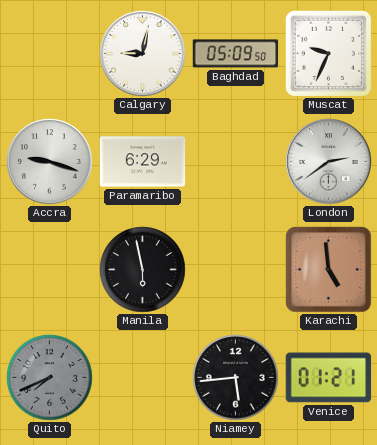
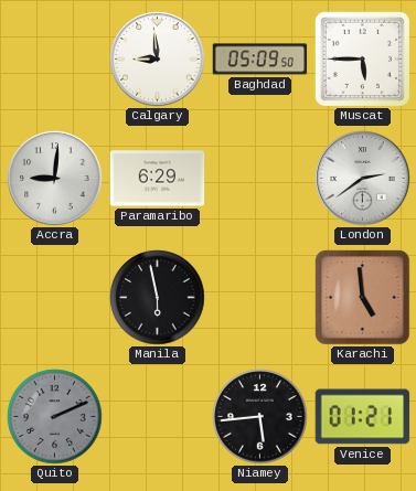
Calgary: 9:02 -> 8:59
Muscat: 9:34 -> 5:45
Accra: 9:18 -> 9:01
Quito: 7:41 -> 2:11
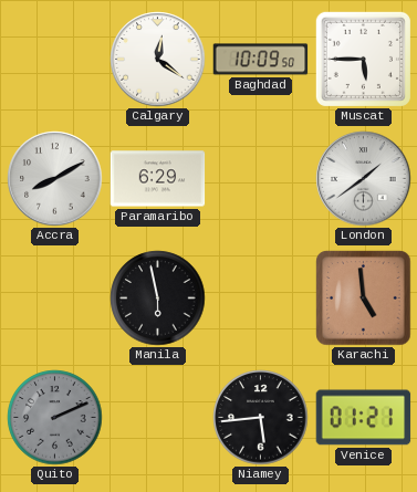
Calgary: 8:59 -> 12:21
Baghdad: 05:09 -> 10:09
Accra: 9:01 -> 8:10
London: 2:39 -> 1:39
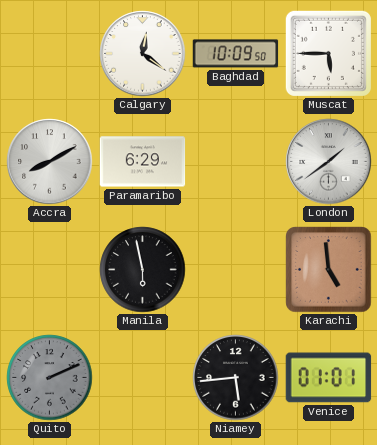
Venice: 01:21 -> 01:01
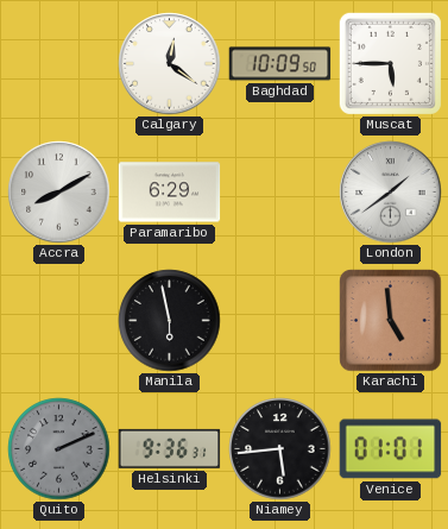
Helsinki: none -> 9:36
